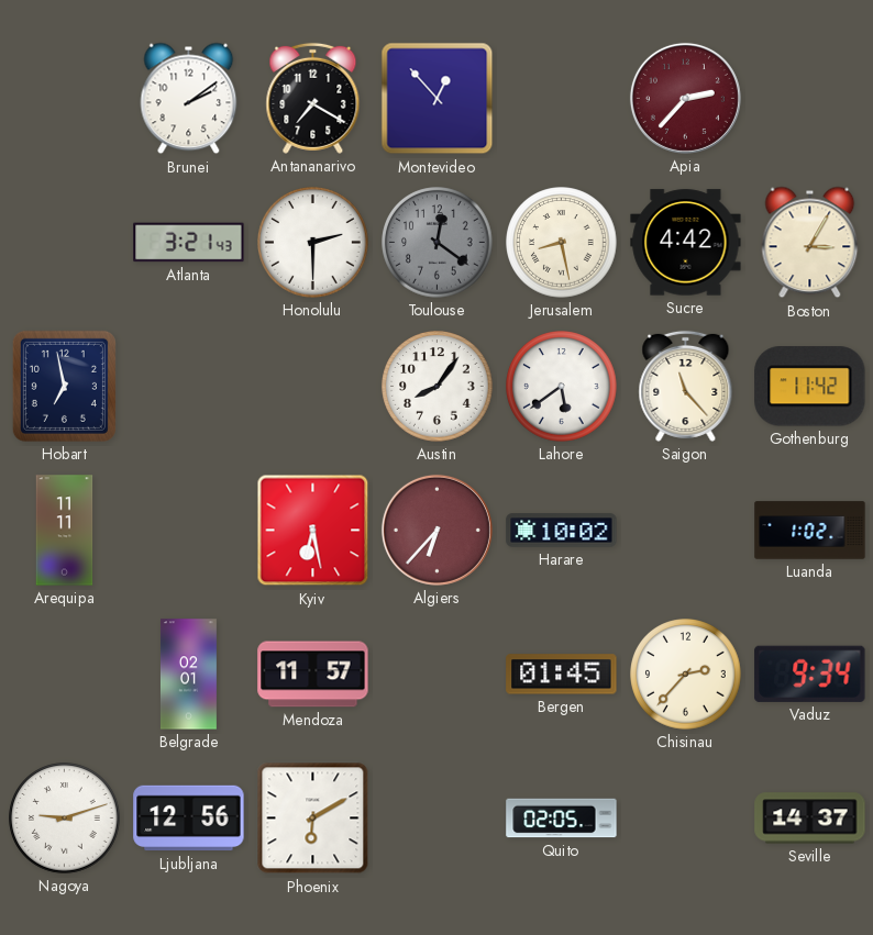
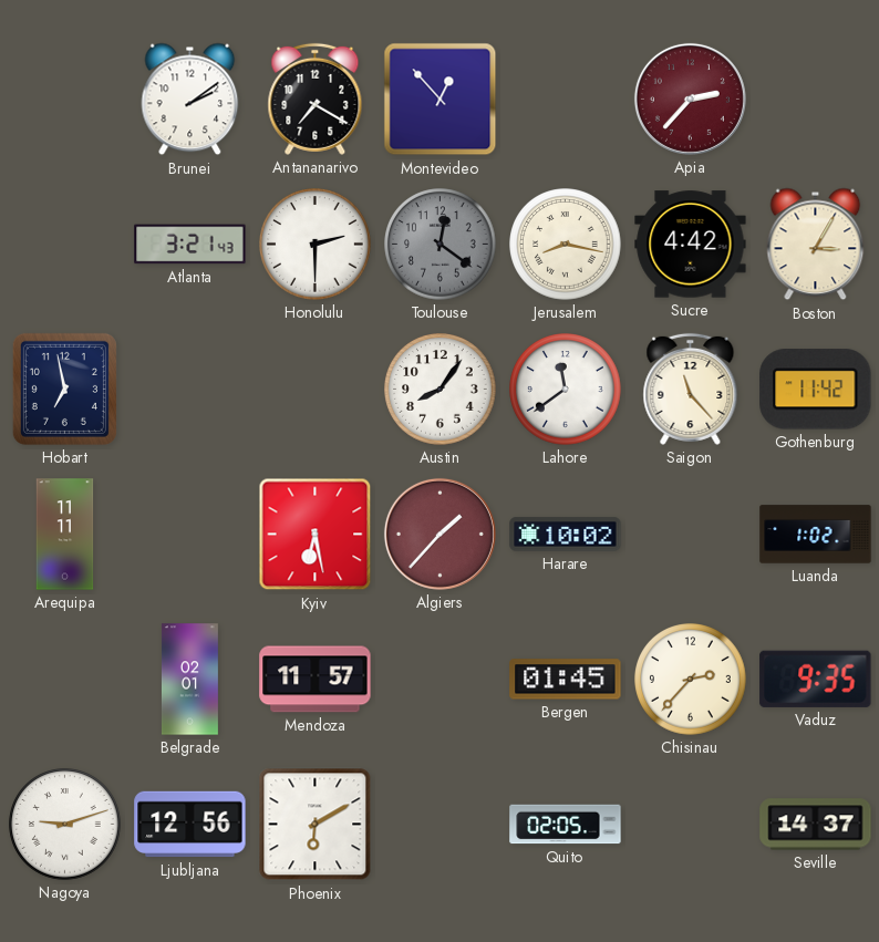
Jerusalem: 8:28 -> 8:17
Lahore: 5:39 -> 11:39
Algiers: 6:37 -> 1:37
Vaduz: 9:34 -> 9:35
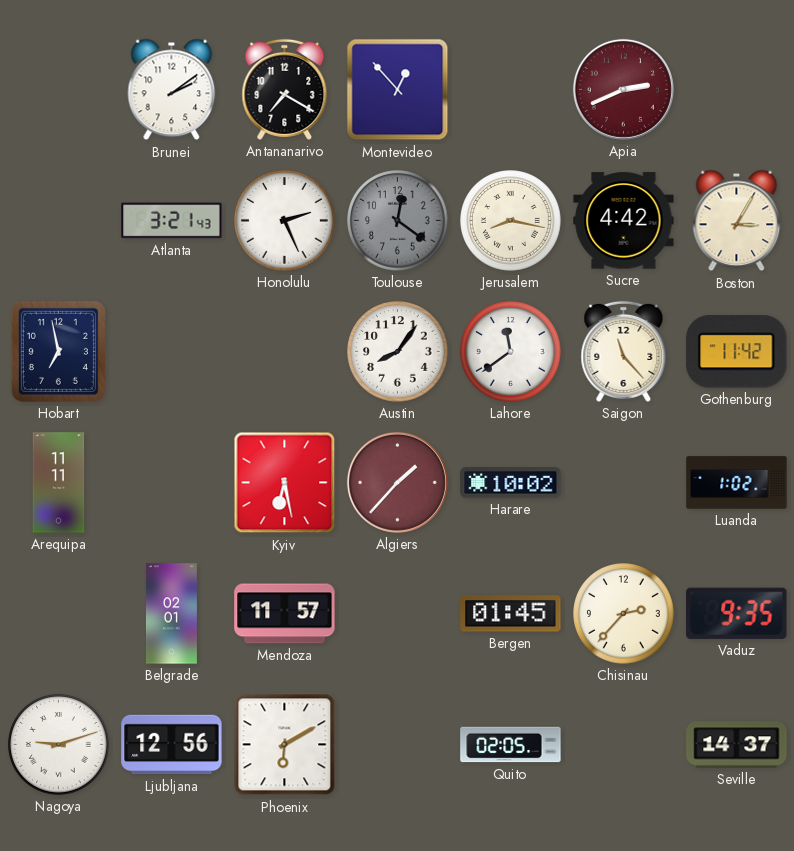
Apia: 2:37 -> 2:41
Honolulu: 2:30 -> 2:26
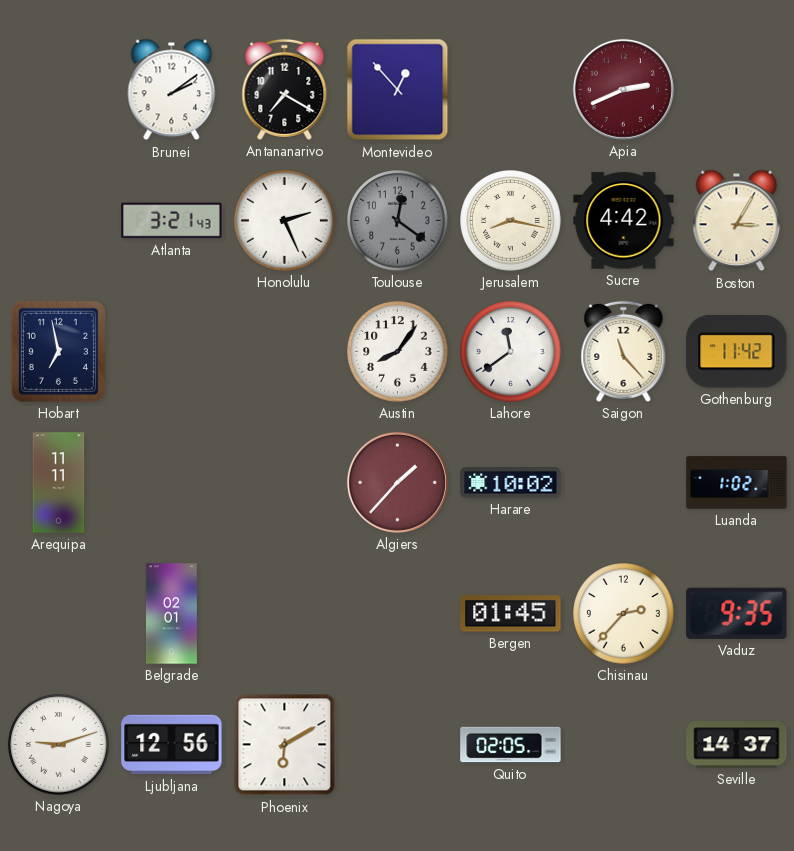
Kyiv: 6:28 -> none
Mendoza: 11:57 -> none
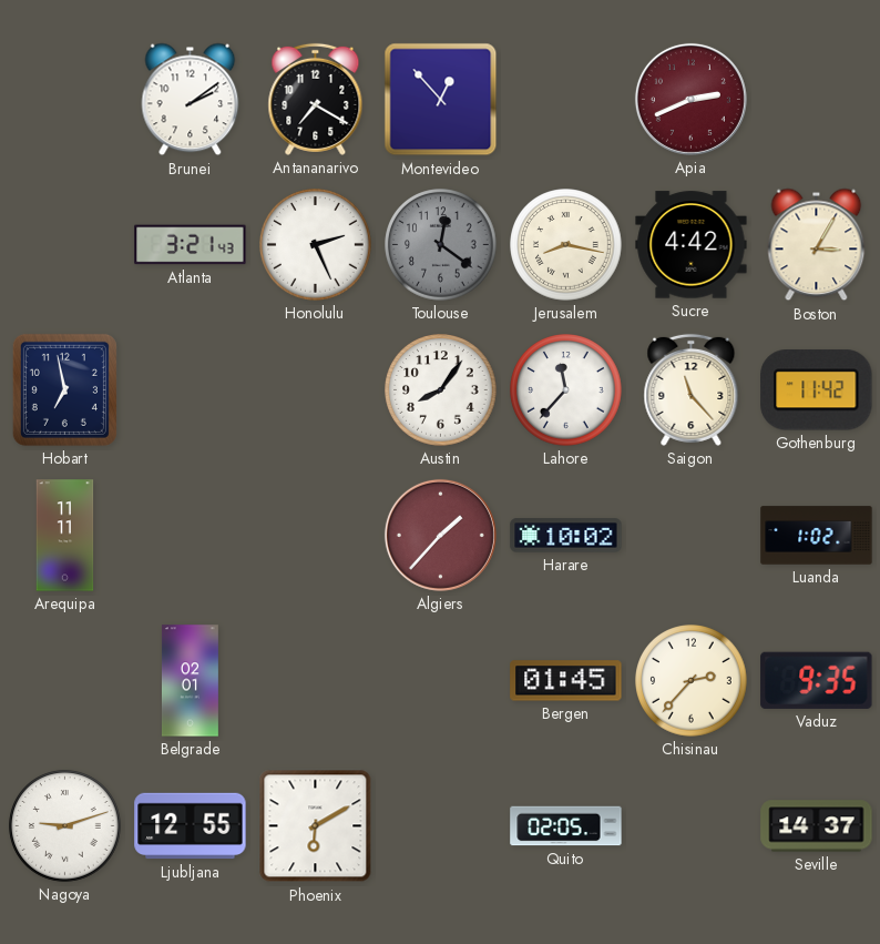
Lahore: 11:39 -> 11:37
Ljubljana: 12:56 -> 12:55
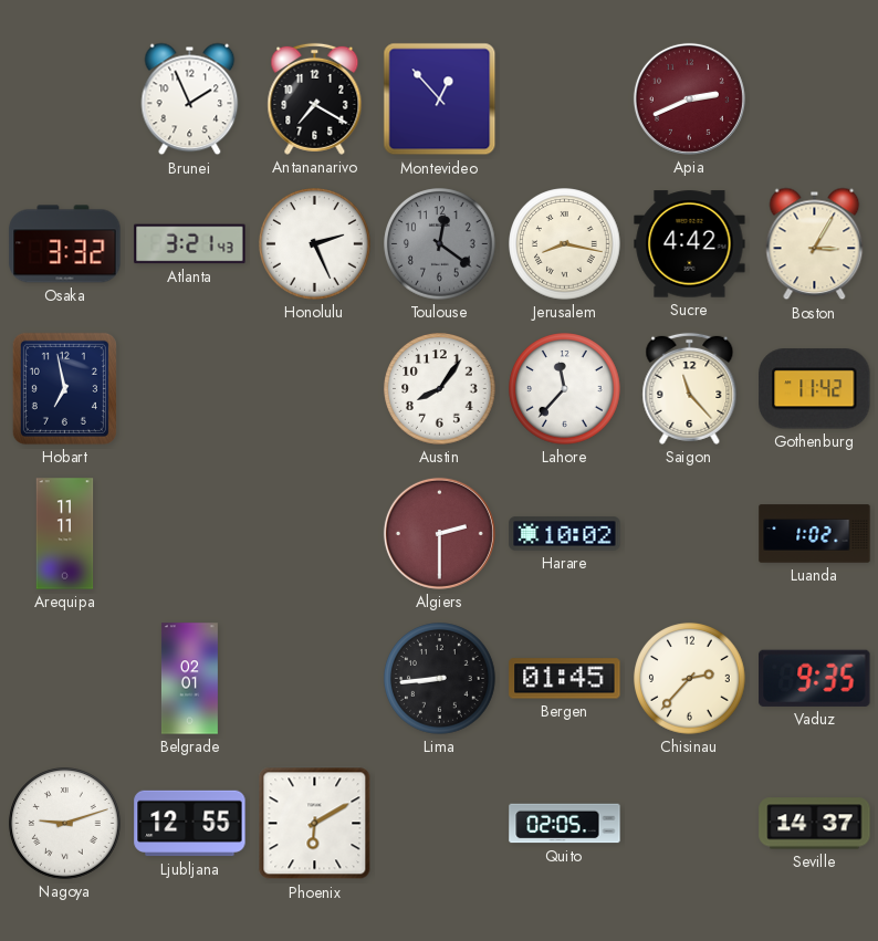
Brunei: 2:09 -> 1:56
Osaka: none -> 3:32
Algiers: 1:37 -> 2:30
Lima: none -> 8:44
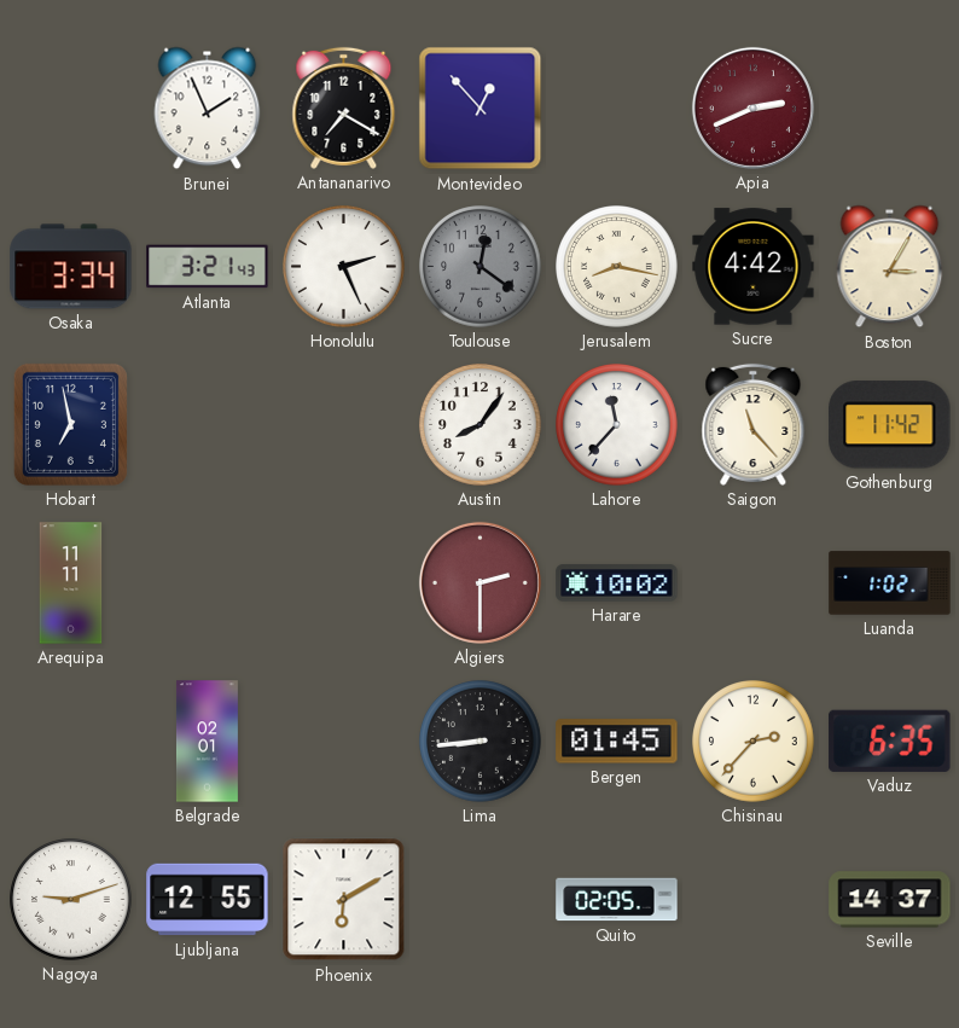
Osaka: 3:32 -> 3:34
Vaduz: 9:35 -> 6:35
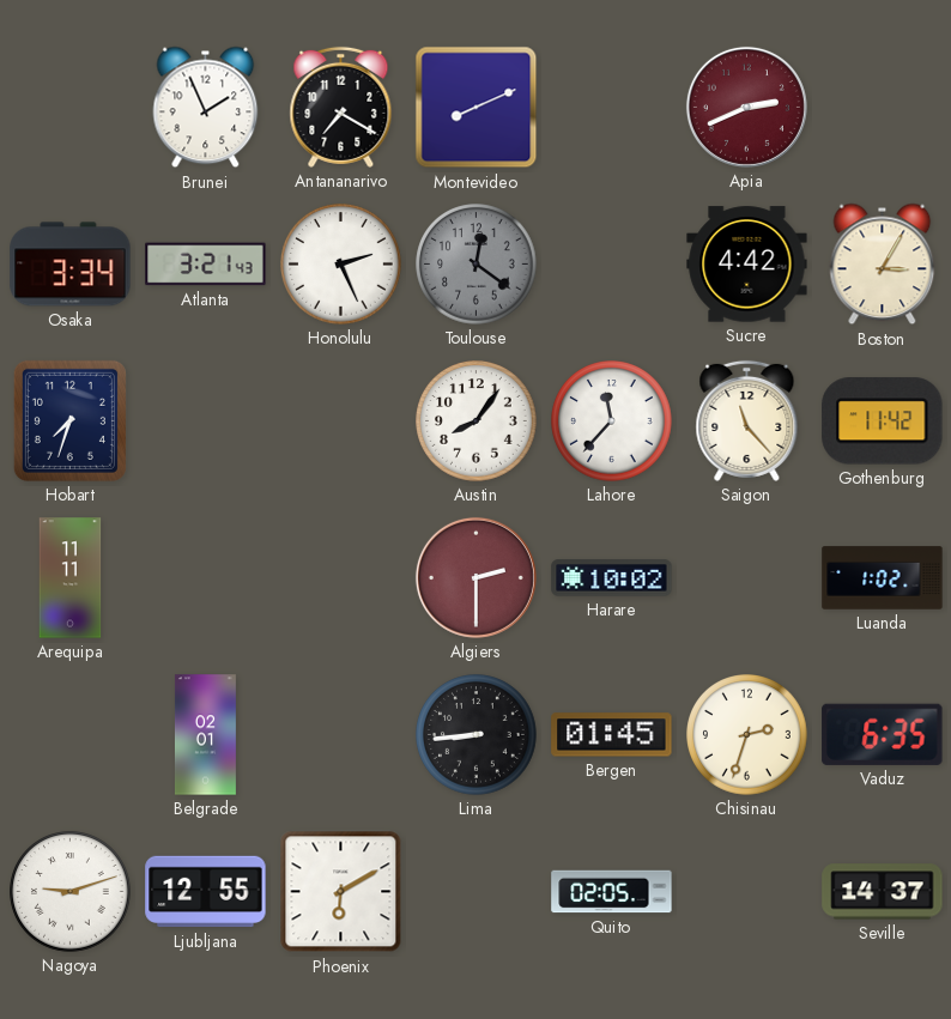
Montevideo: 12:53 -> 8:11
Jerusalem: 8:17 -> none
Hobart: 6:58 -> 7:33
Chisinau: 2:37 -> 2:33
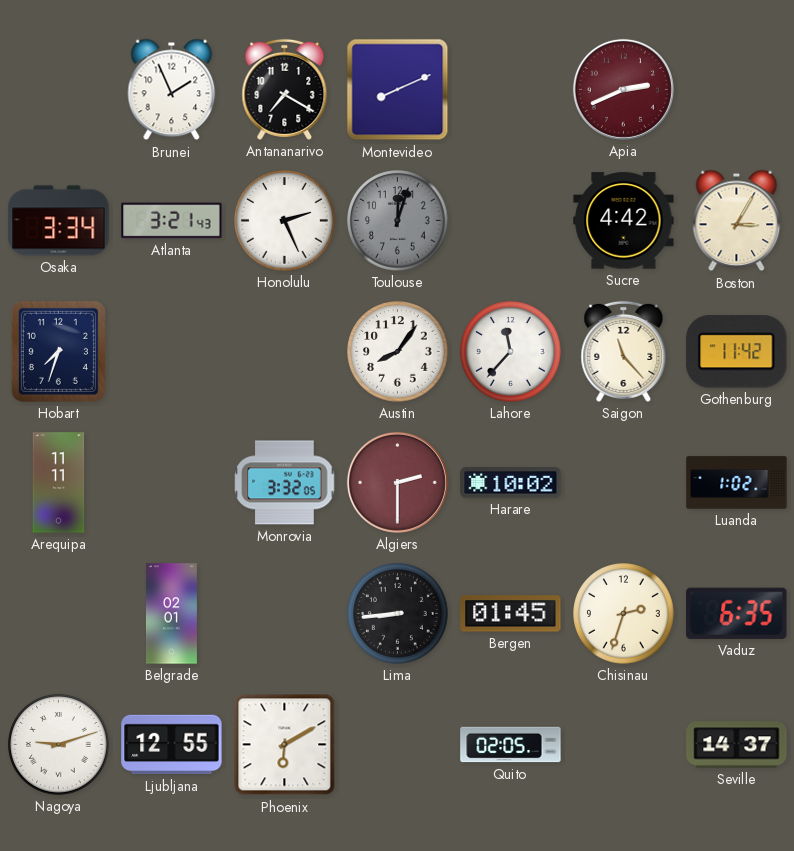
Toulouse: 12:21 -> 12:03
Monrovia: none -> 3:32
